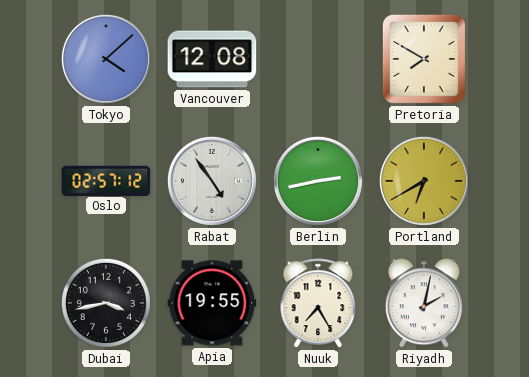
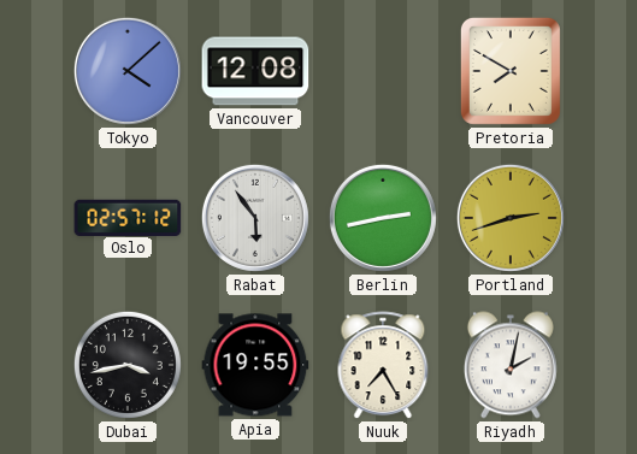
Rabat: 4:54 -> 5:54
Portland: 6:40 -> 2:42
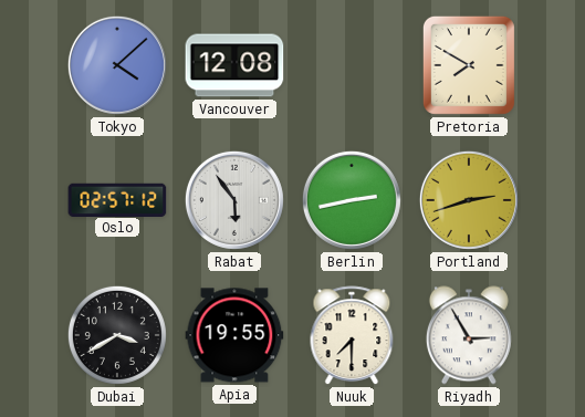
Dubai: 3:43 -> 3:40
Nuuk: 7:25 -> 7:30
Riyadh: 2:02 -> 2:55
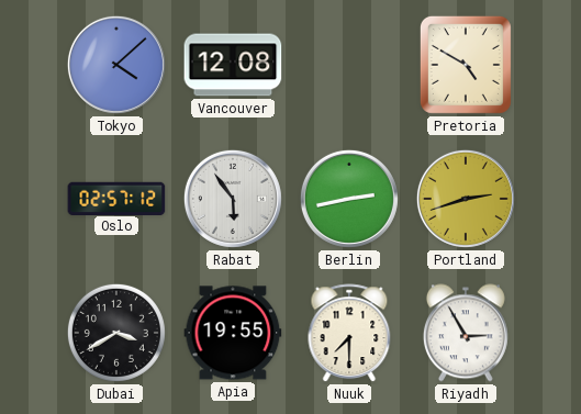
Pretoria: 7:50 -> 4:50
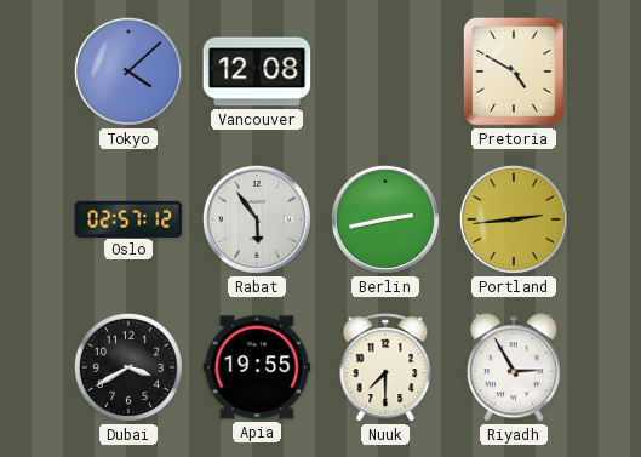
Portland: 2:42 -> 2:44
